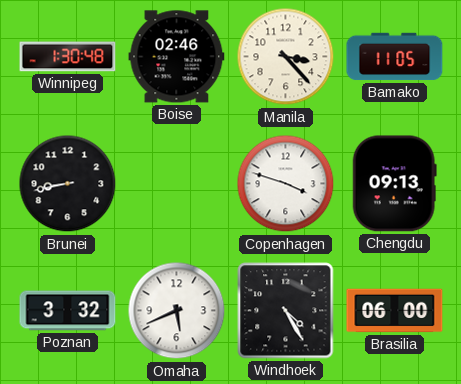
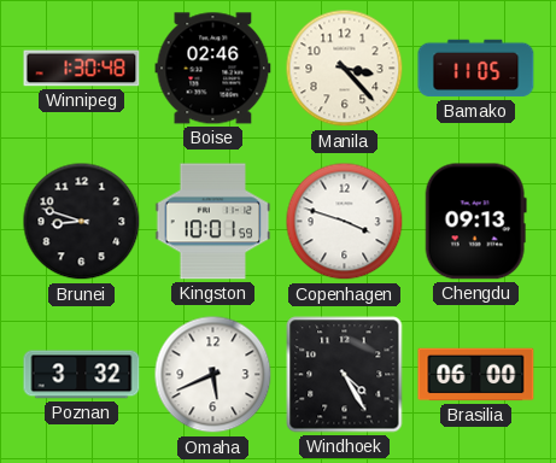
Brunei: 8:43 -> 8:48
Kingston: none -> 10:01
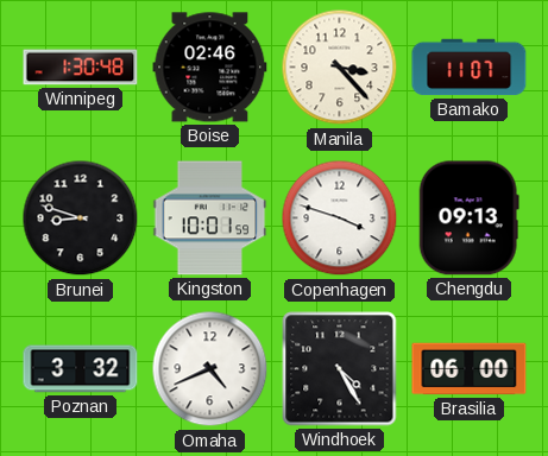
Bamako: 11:05 -> 11:07
Omaha: 5:41 -> 4:41
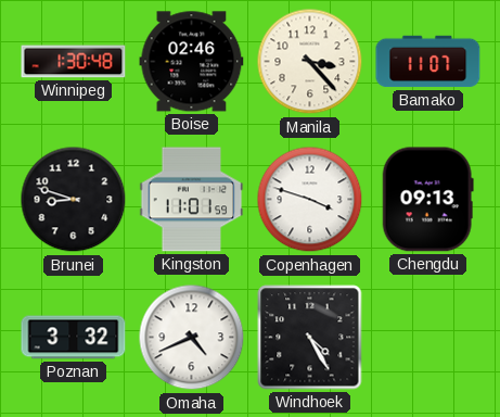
Kingston: 10:01 -> 11:01
Brasilia: 06:00 -> none
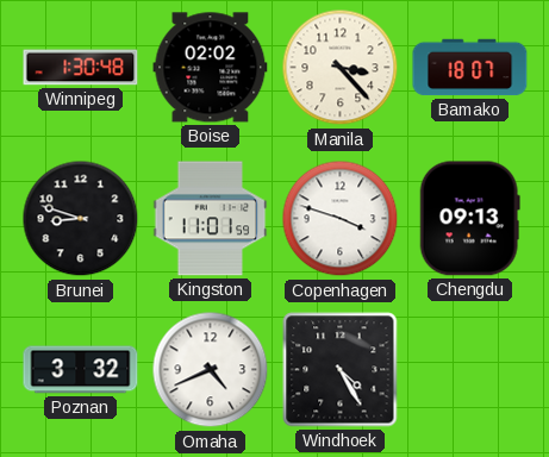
Boise: 02:46 -> 02:02
Bamako: 11:07 -> 18:07
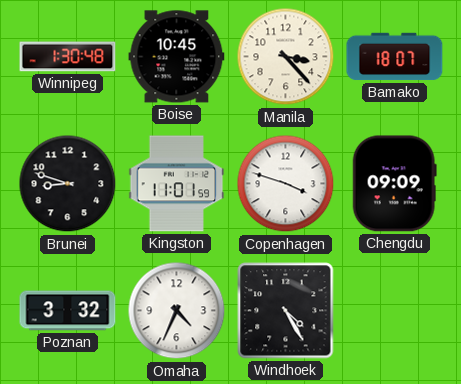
Boise: 02:02 -> 10:45
Chengdu: 09:13 -> 09:09
Omaha: 4:41 -> 4:34
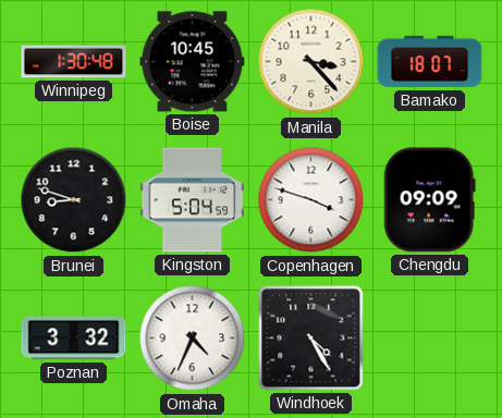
Kingston: 11:01 -> 5:04
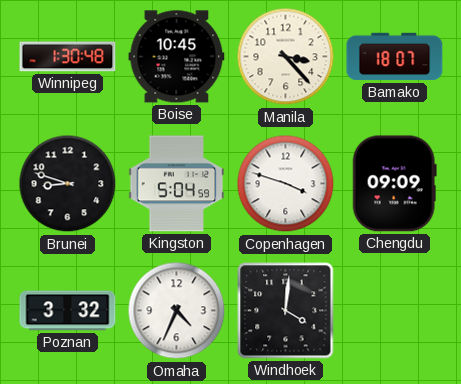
Windhoek: 4:25 -> 4:01
